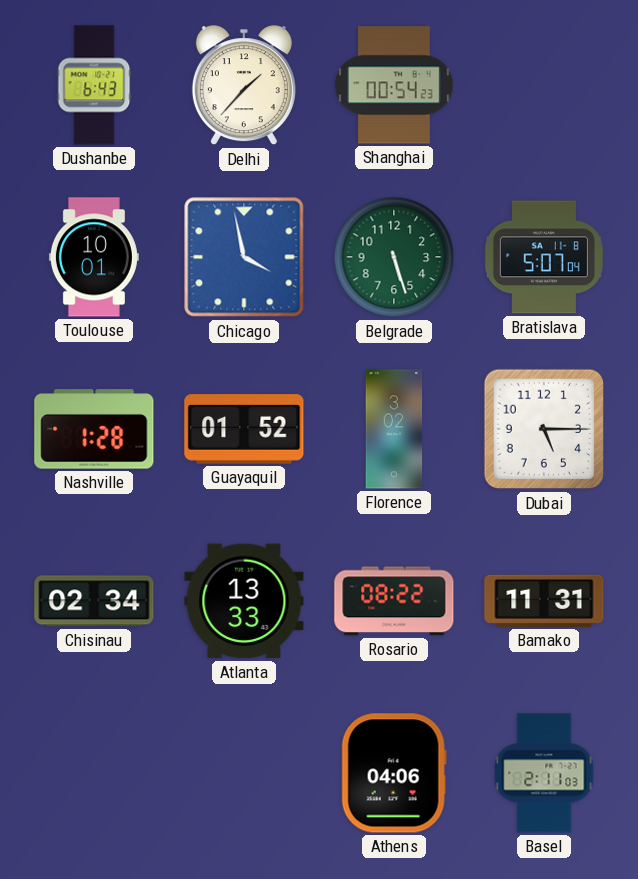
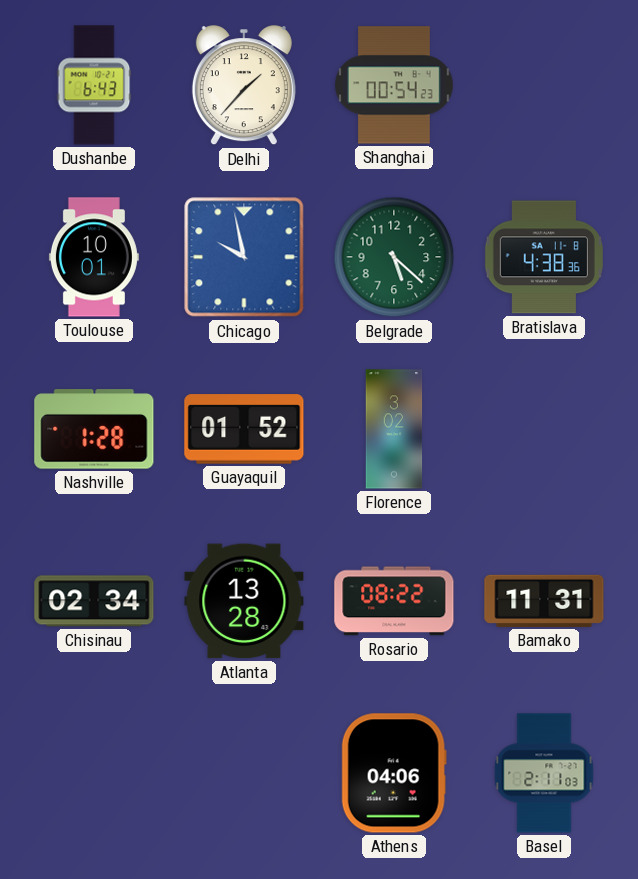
Chicago: 3:58 -> 9:58
Belgrade: 5:27 -> 5:22
Bratislava: 5:07 -> 4:38
Dubai: 5:15 -> none
Atlanta: 13:33 -> 13:28
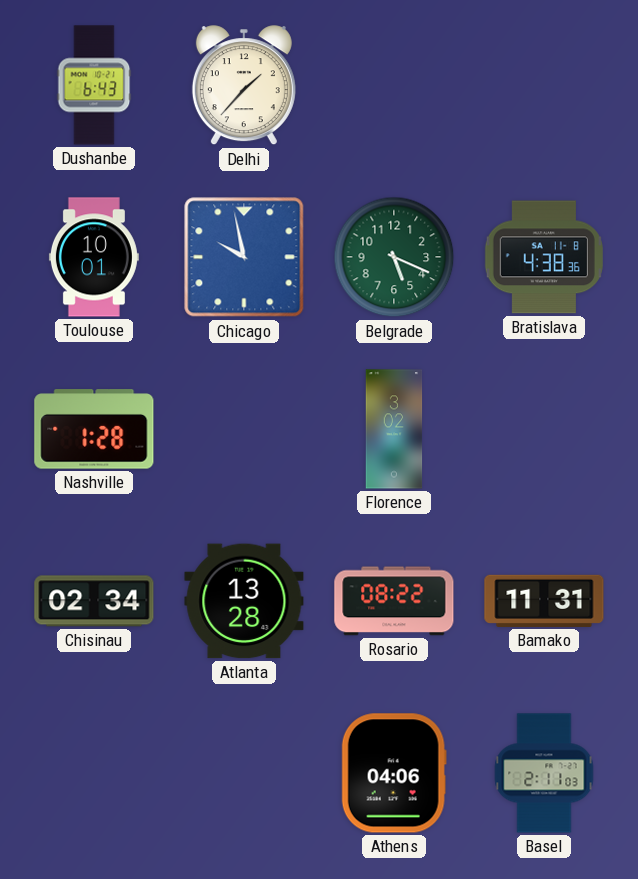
Shanghai: 00:54 -> none
Belgrade: 5:22 -> 5:19
Guayaquil: 01:52 -> none
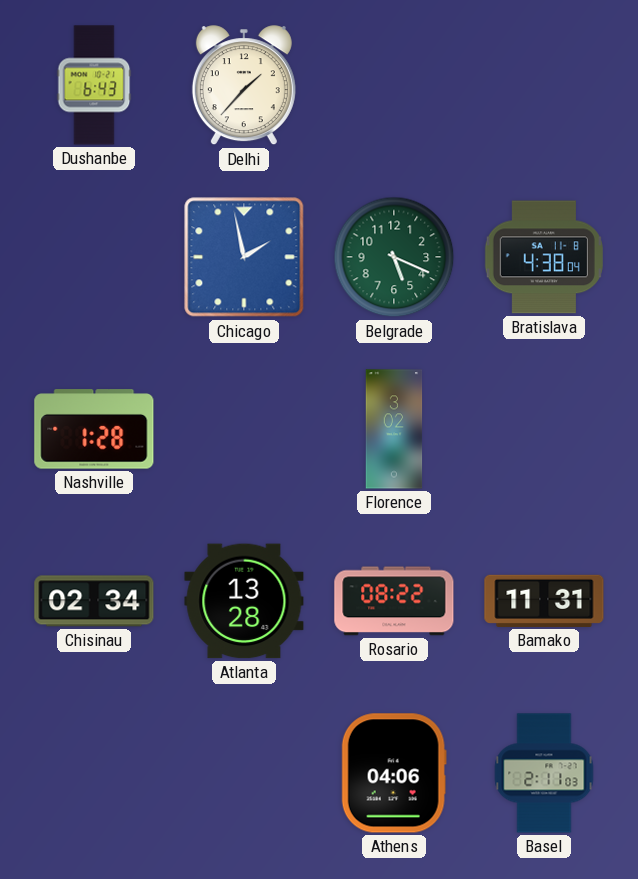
Toulouse: 10:01 -> none
Chicago: 9:58 -> 1:58
Bratislava: 4:38:36 -> 4:38:04
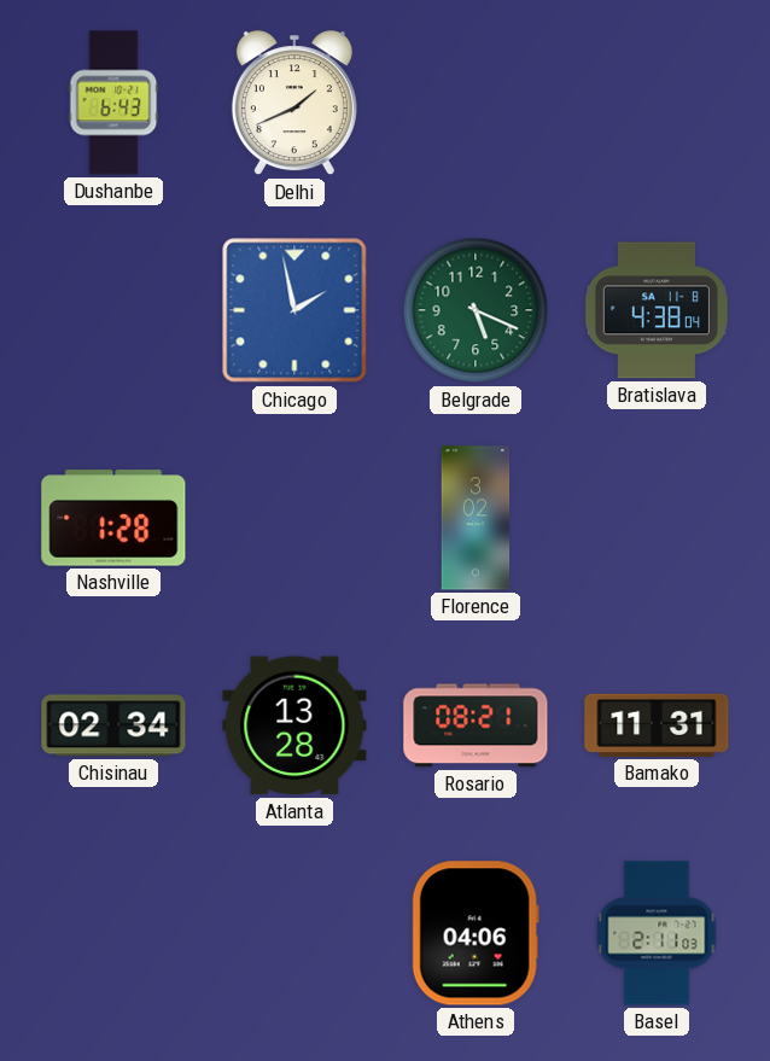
Delhi: 1:37 -> 1:41
Rosario: 08:22 -> 08:21
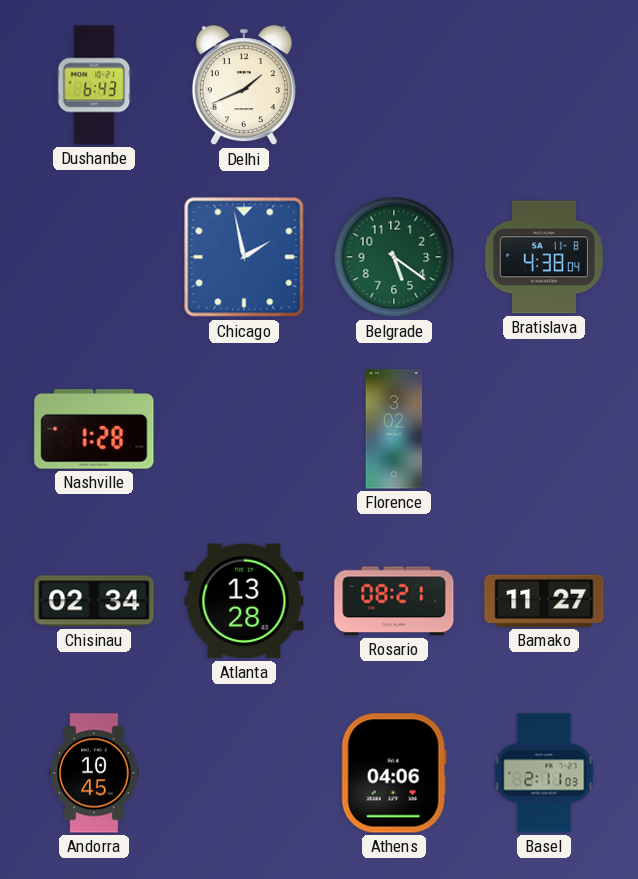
Belgrade: 5:19 -> 5:21
Bamako: 11:31 -> 11:27
Andorra: none -> 10:45
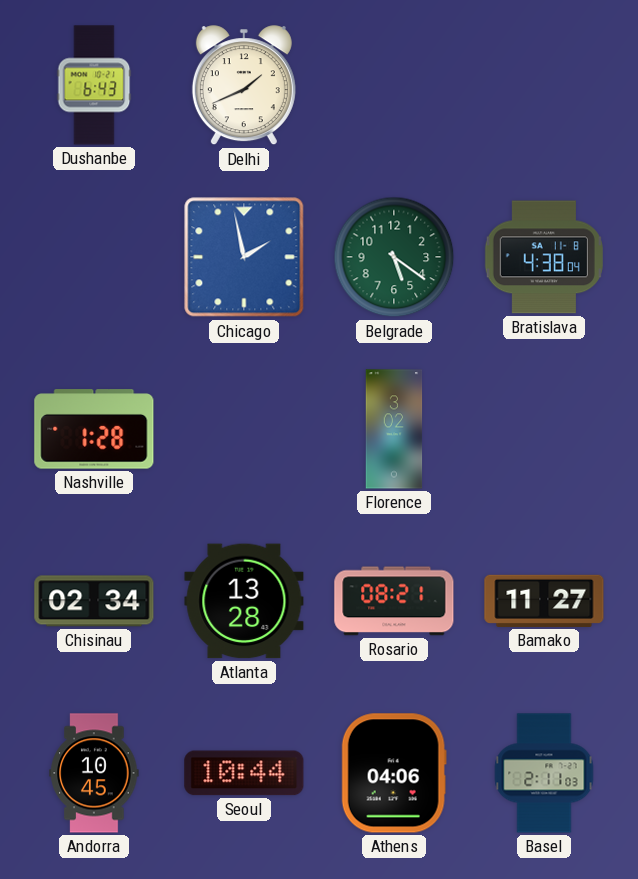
Seoul: none -> 10:44
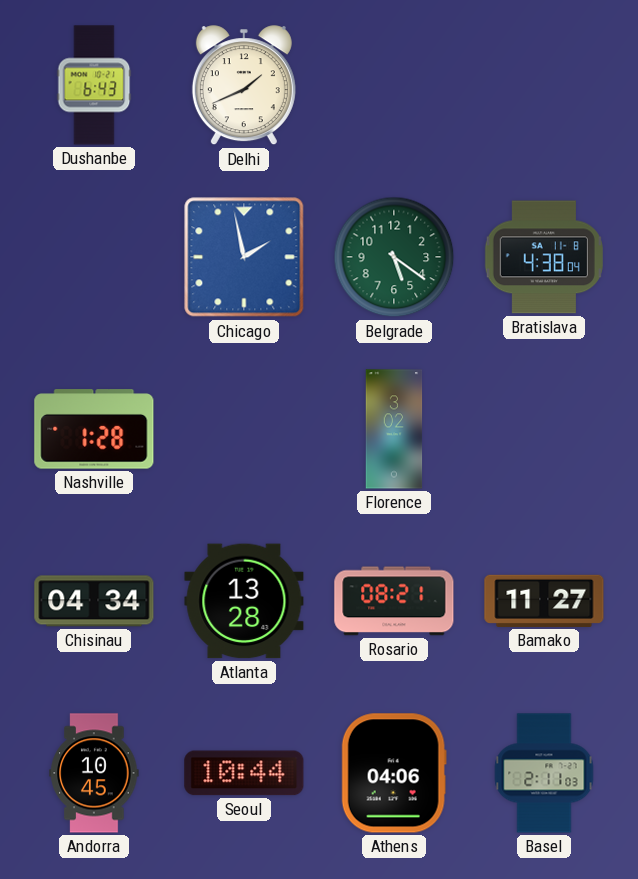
Chisinau: 02:34 -> 04:34
